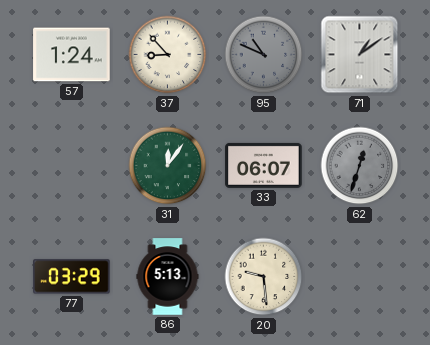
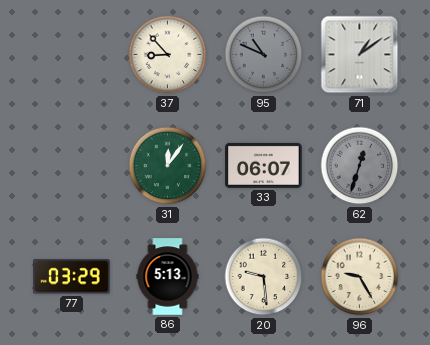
57: 1:24 -> none
96: none -> 9:25
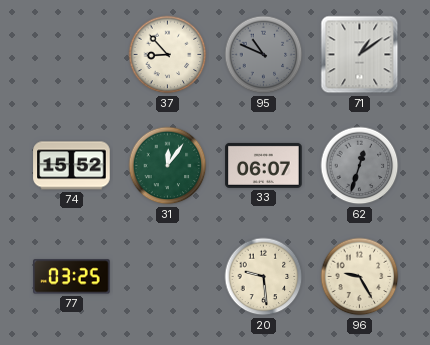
74: none -> 15:52
77: 03:29 -> 03:25
86: 5:13 -> none
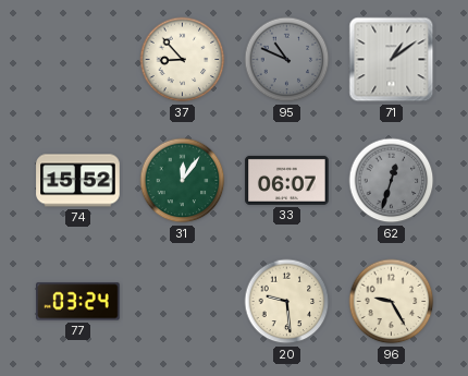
77: 03:25 -> 03:24
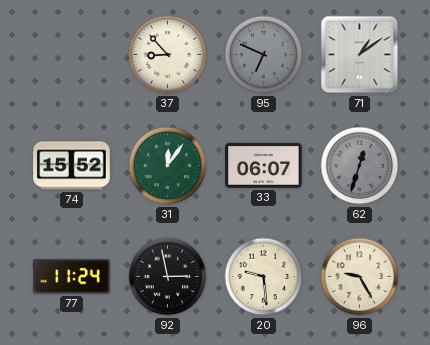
95: 10:49 -> 6:49
77: 03:24 -> 11:24
92: none -> 2:58
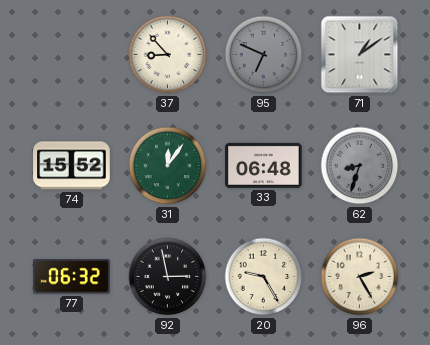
33: 06:07 -> 06:48
62: 12:33 -> 8:33
77: 11:24 -> 06:32
20: 9:29 -> 9:25
96: 9:25 -> 2:25
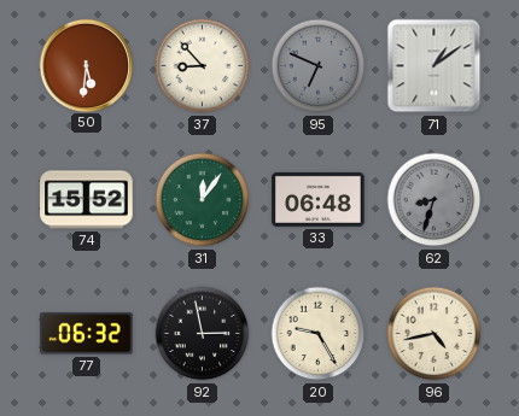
50: none -> 5:31
96: 2:25 -> 4:43
